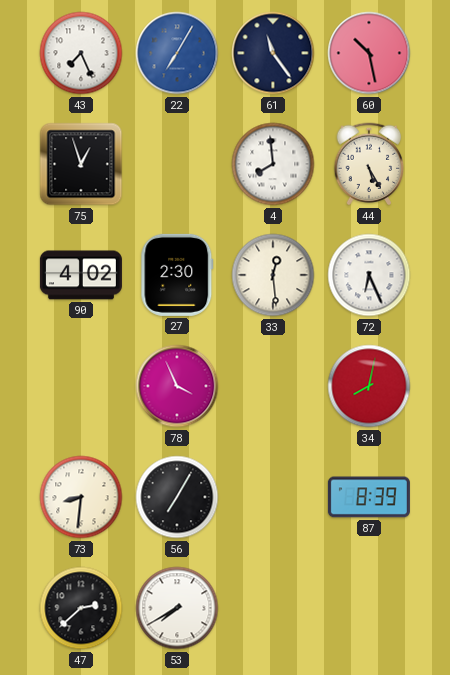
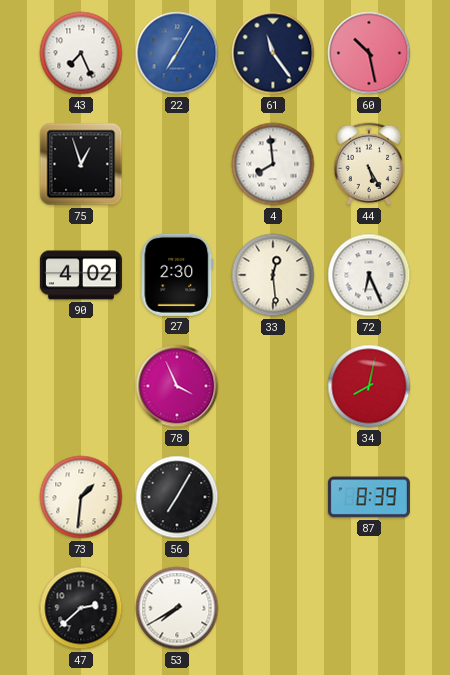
73: 8:31 -> 1:31
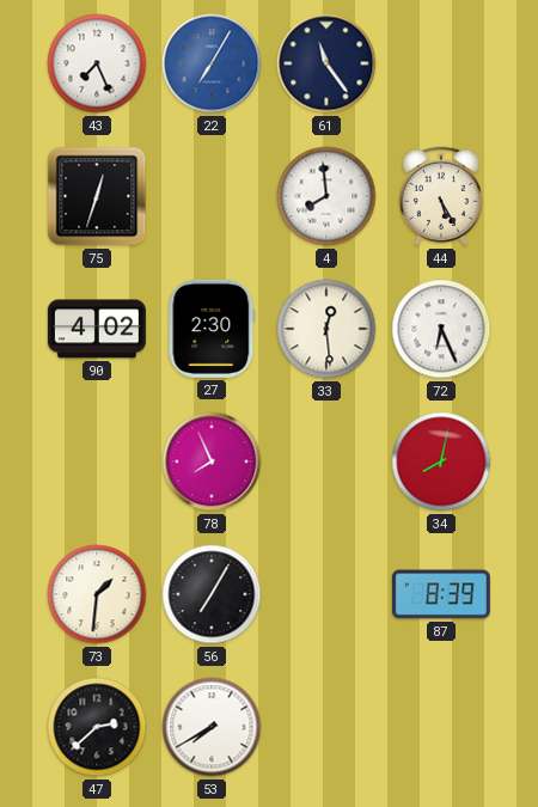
60: 10:28 -> none
75: 12:57 -> 12:33
78: 3:56 -> 7:56
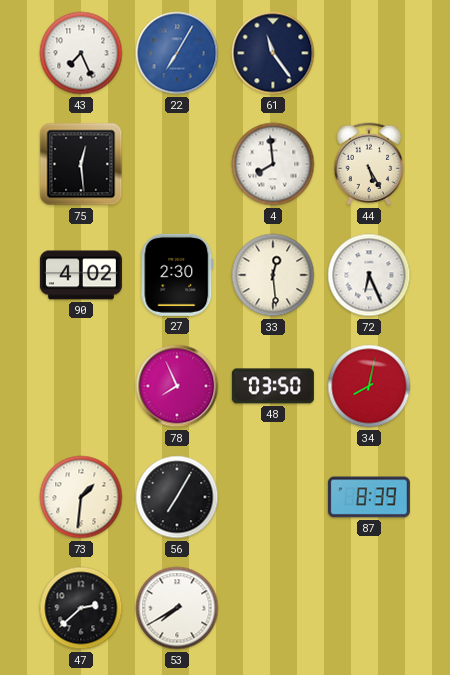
75: 12:33 -> 12:29
48: none -> 03:50
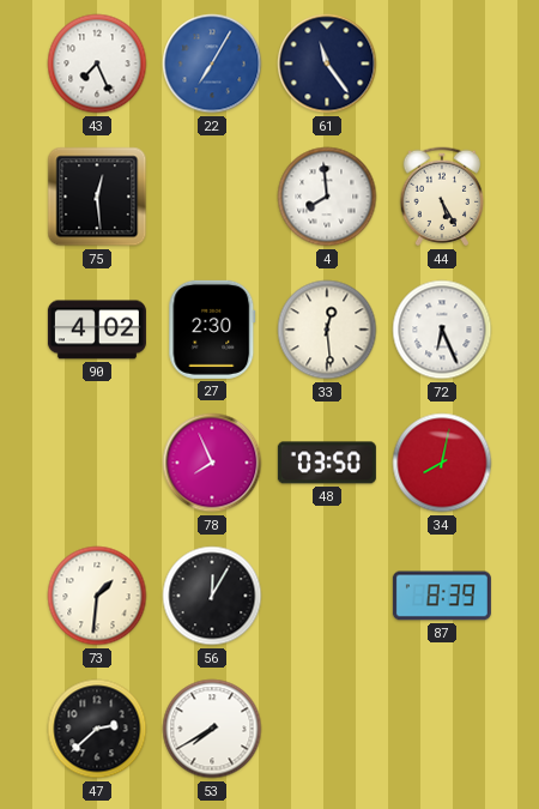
56: 7:05 -> 12:05
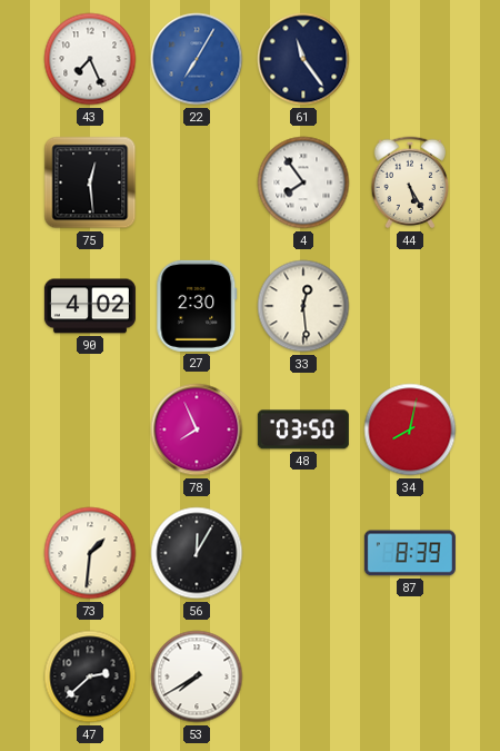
4: 7:59 -> 7:54
72: 6:26 -> none
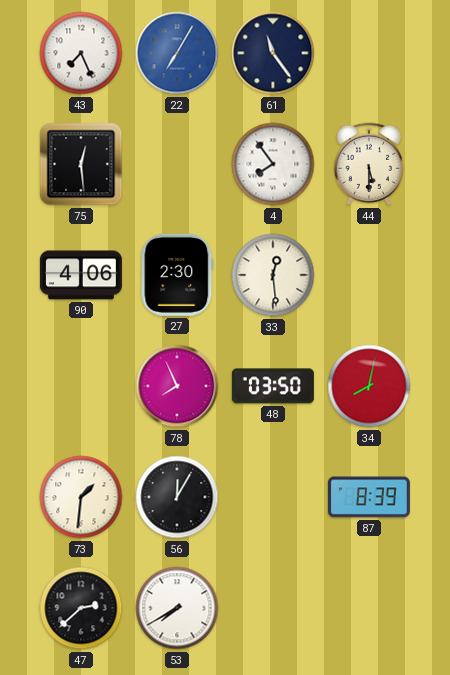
44: 5:25 -> 5:30
90: 4:02 -> 4:06
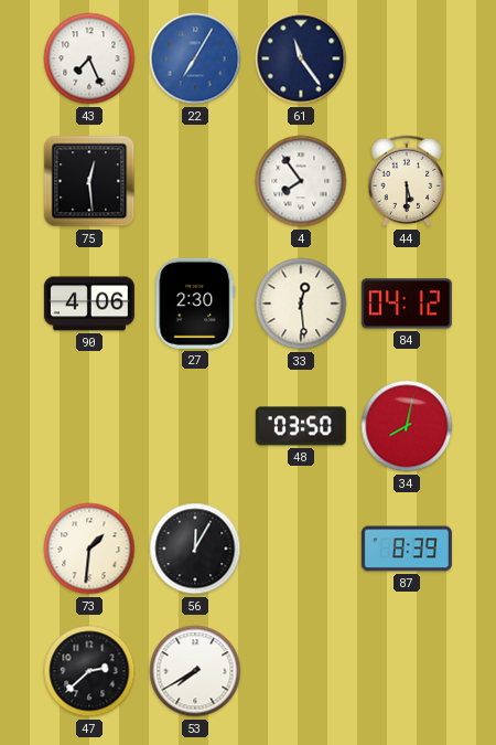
84: none -> 04:12
78: 7:56 -> none
